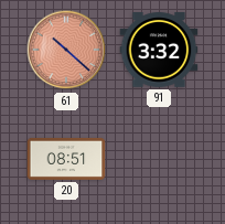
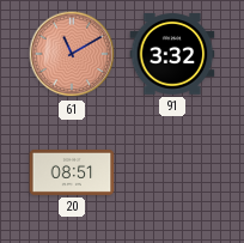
61: 10:22 -> 11:10
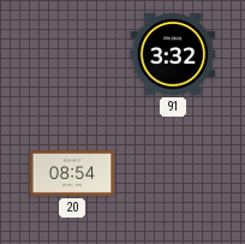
61: 11:10 -> none
20: 08:51 -> 08:54
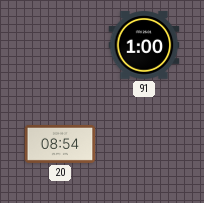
91: 3:32 -> 1:00
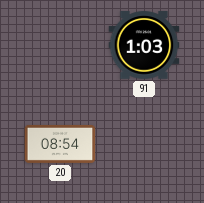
91: 1:00 -> 1:03
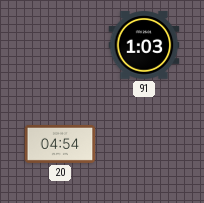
20: 08:54 -> 04:54
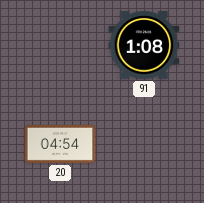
91: 1:03 -> 1:08
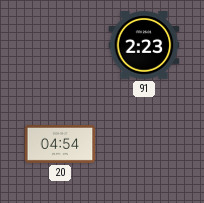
91: 1:08 -> 2:23
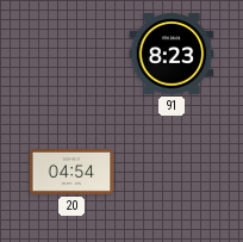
91: 2:23 -> 8:23
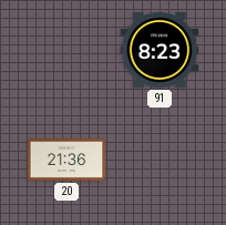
20: 04:54 -> 21:36
